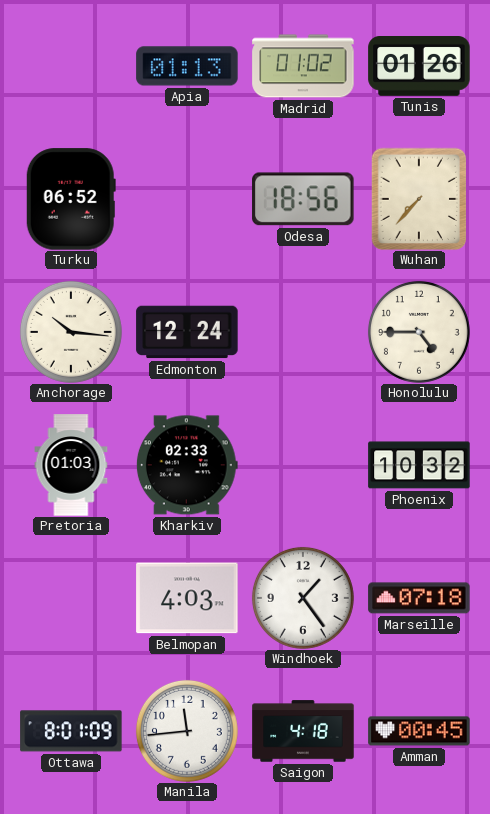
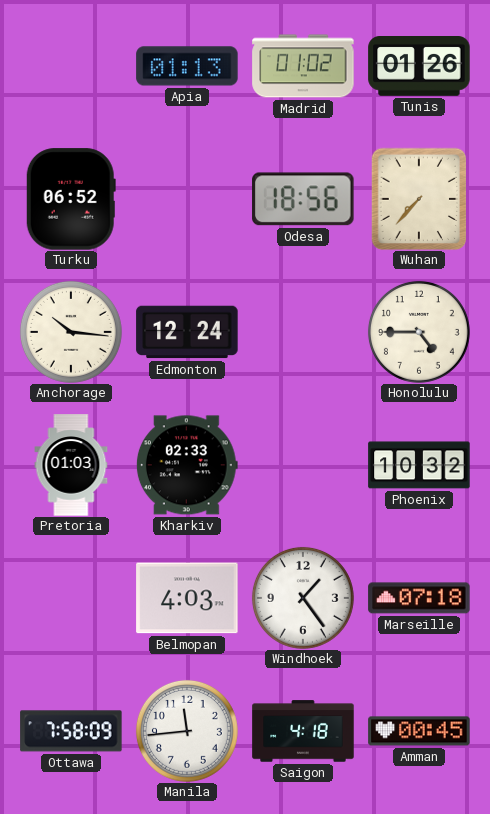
Ottawa: 8:01 -> 7:58
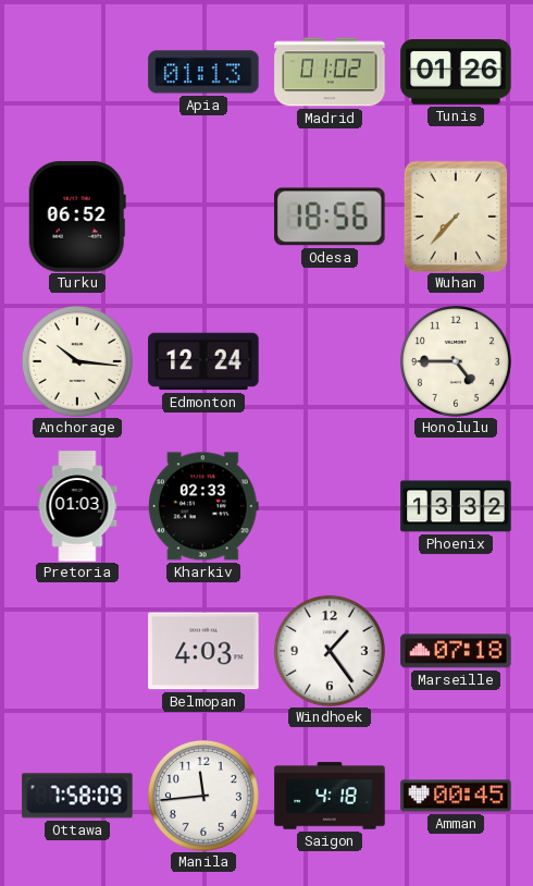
Phoenix: 10:32 -> 13:32
